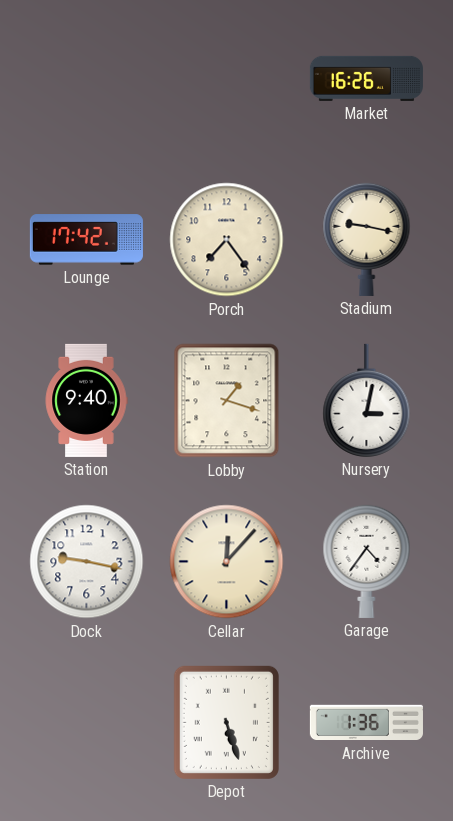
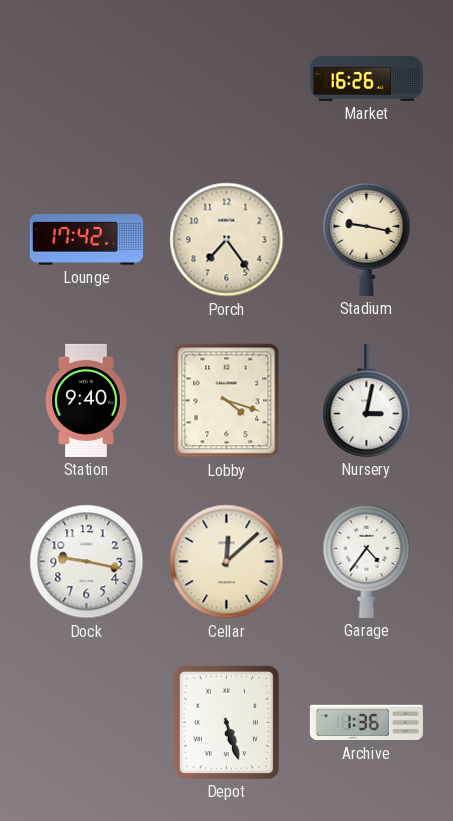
Lobby: 1:18 -> 4:18
Cellar: 12:07 -> 12:08
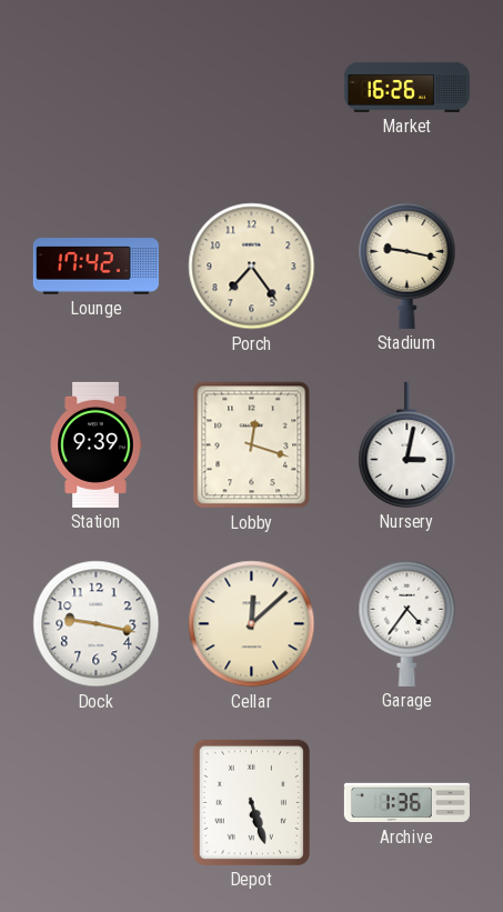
Station: 9:40 -> 9:39
Lobby: 4:18 -> 12:18
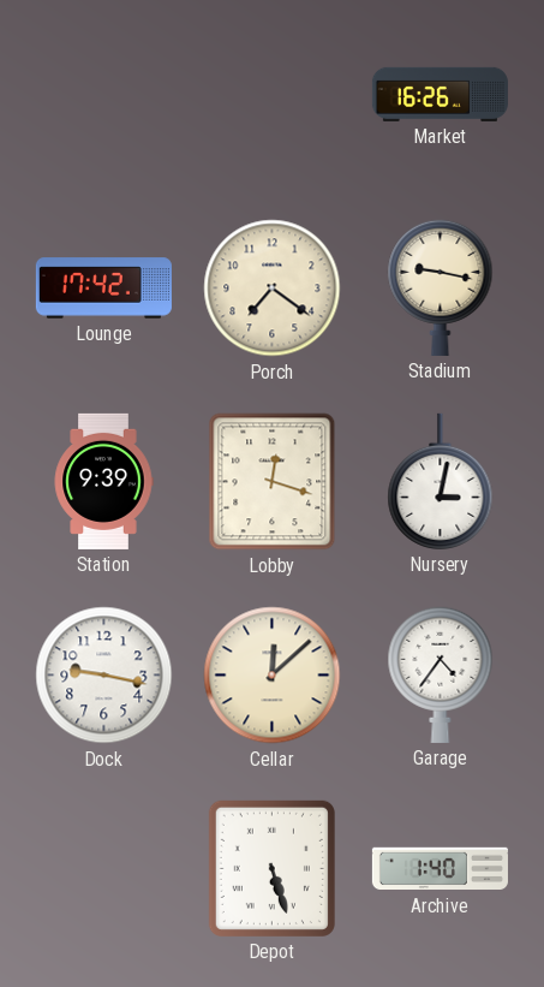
Porch: 7:24 -> 7:21
Archive: 1:36 -> 1:40
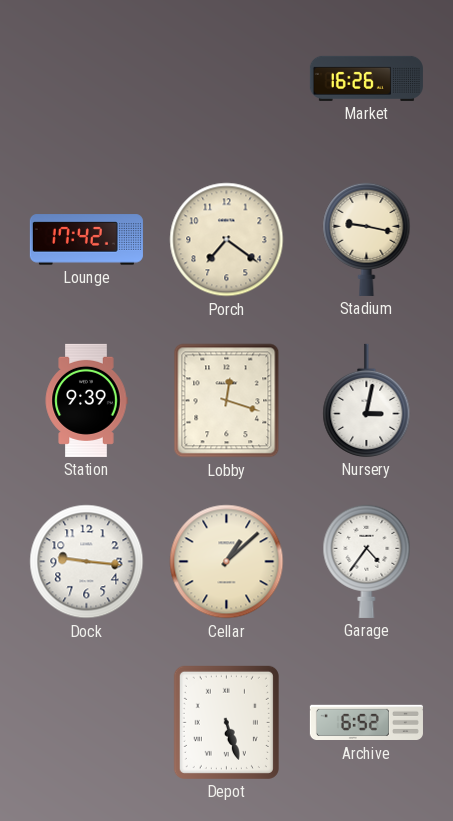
Dock: 9:17 -> 9:16
Cellar: 12:08 -> 1:08
Archive: 1:40 -> 6:52
